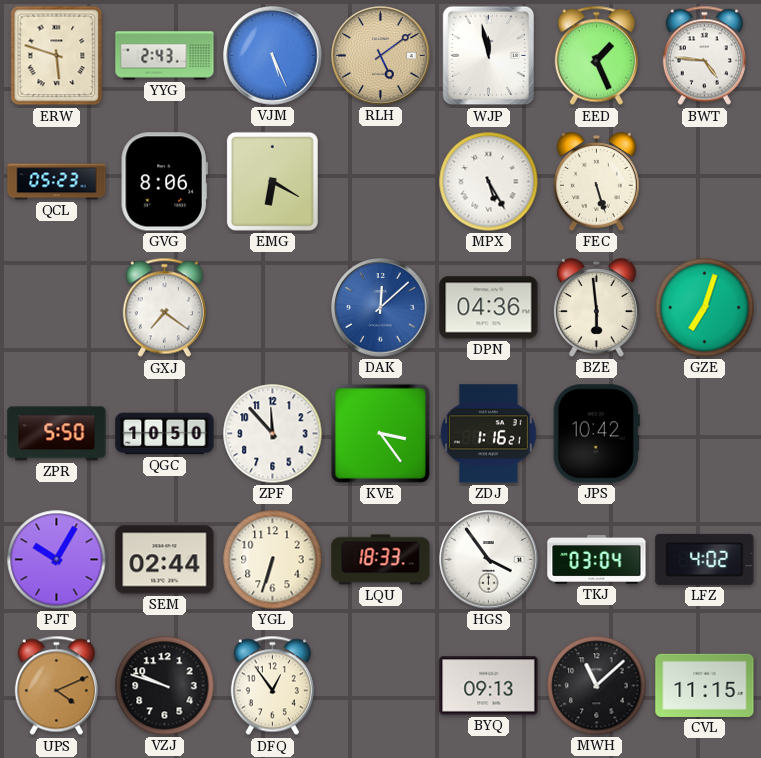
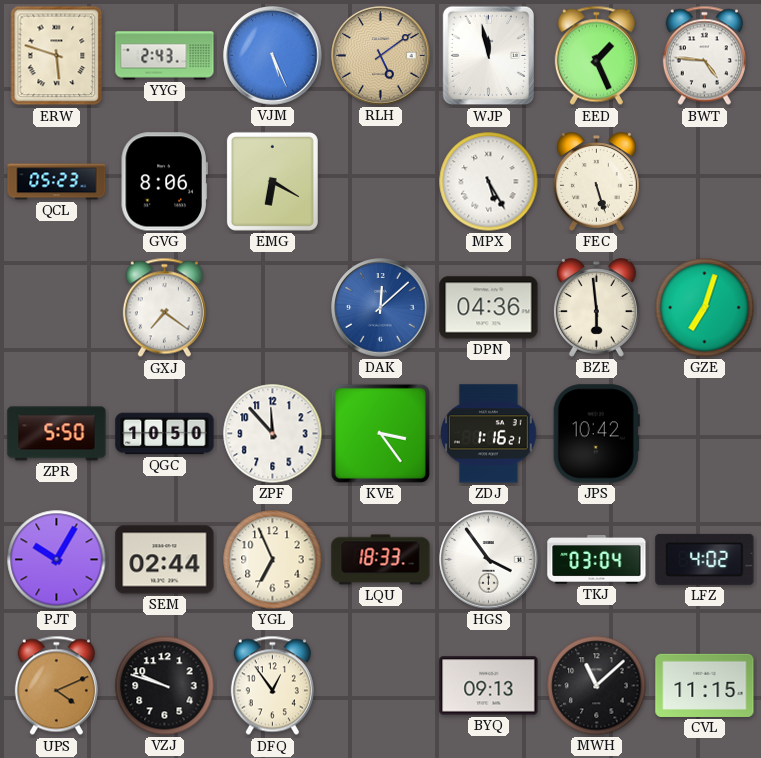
YGL: 6:33 -> 6:56
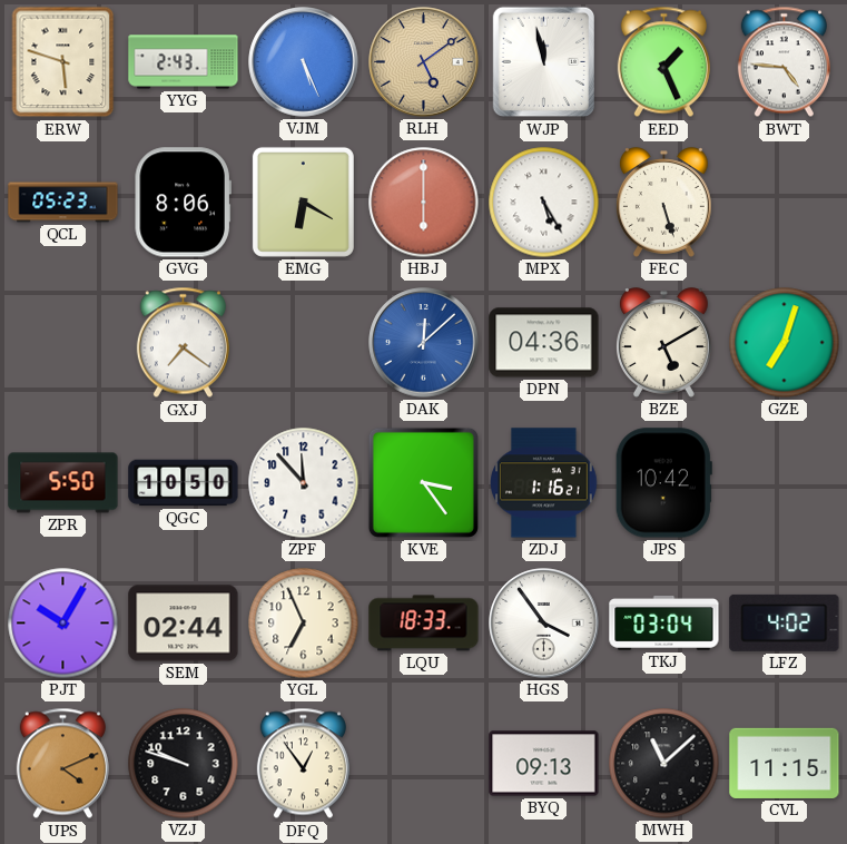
HBJ: none -> 6:00
BZE: 5:59 -> 5:10
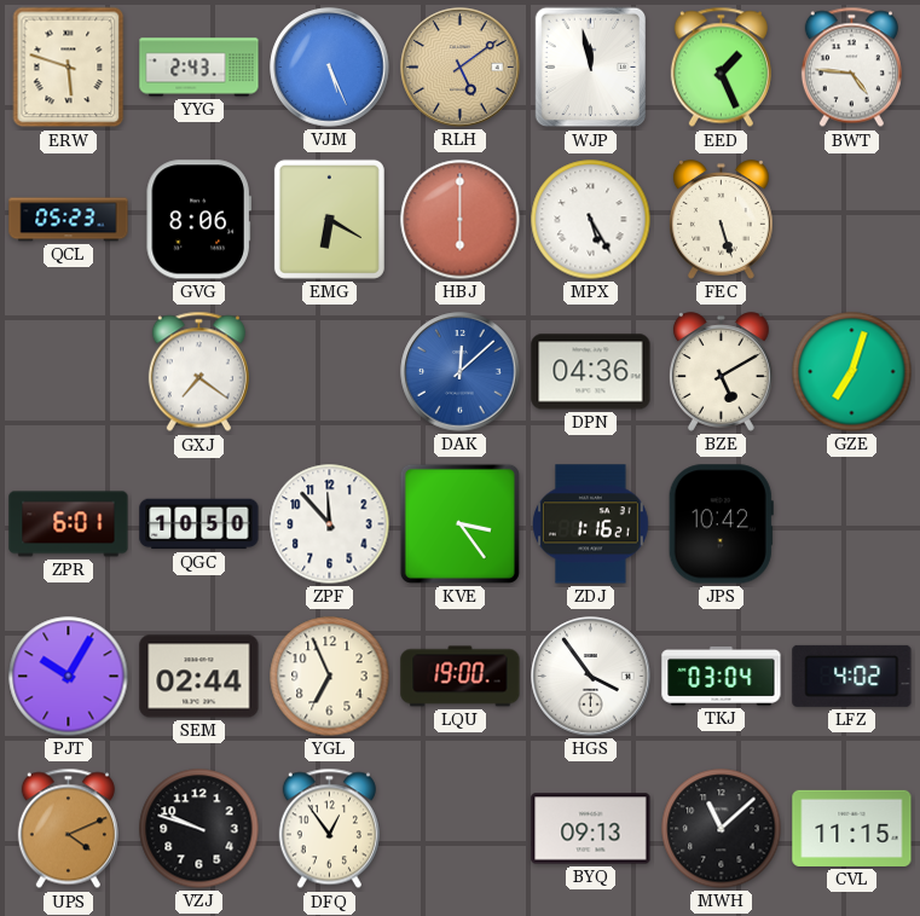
ZPR: 5:50 -> 6:01
LQU: 18:33 -> 19:00
